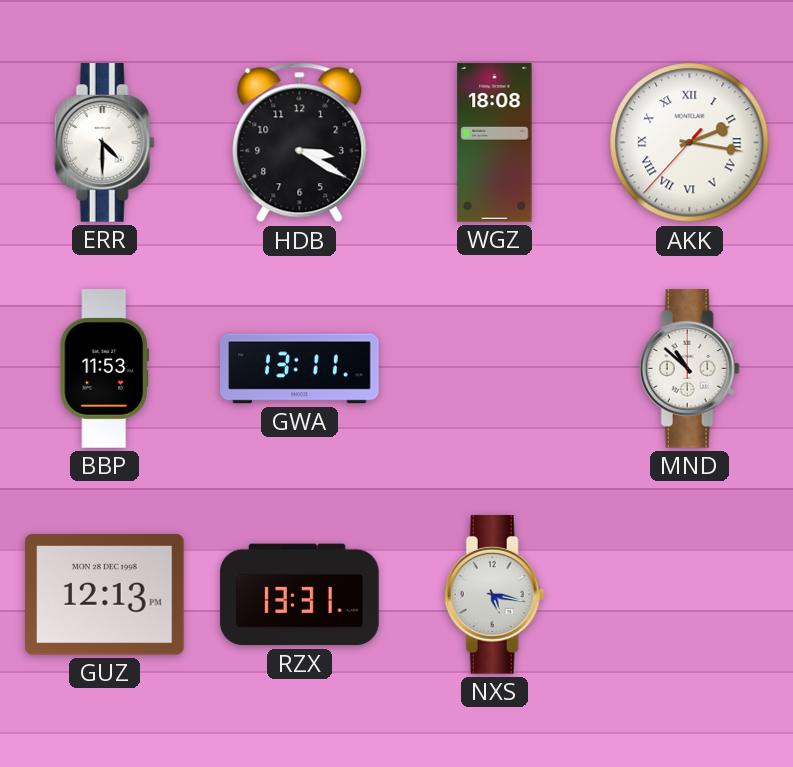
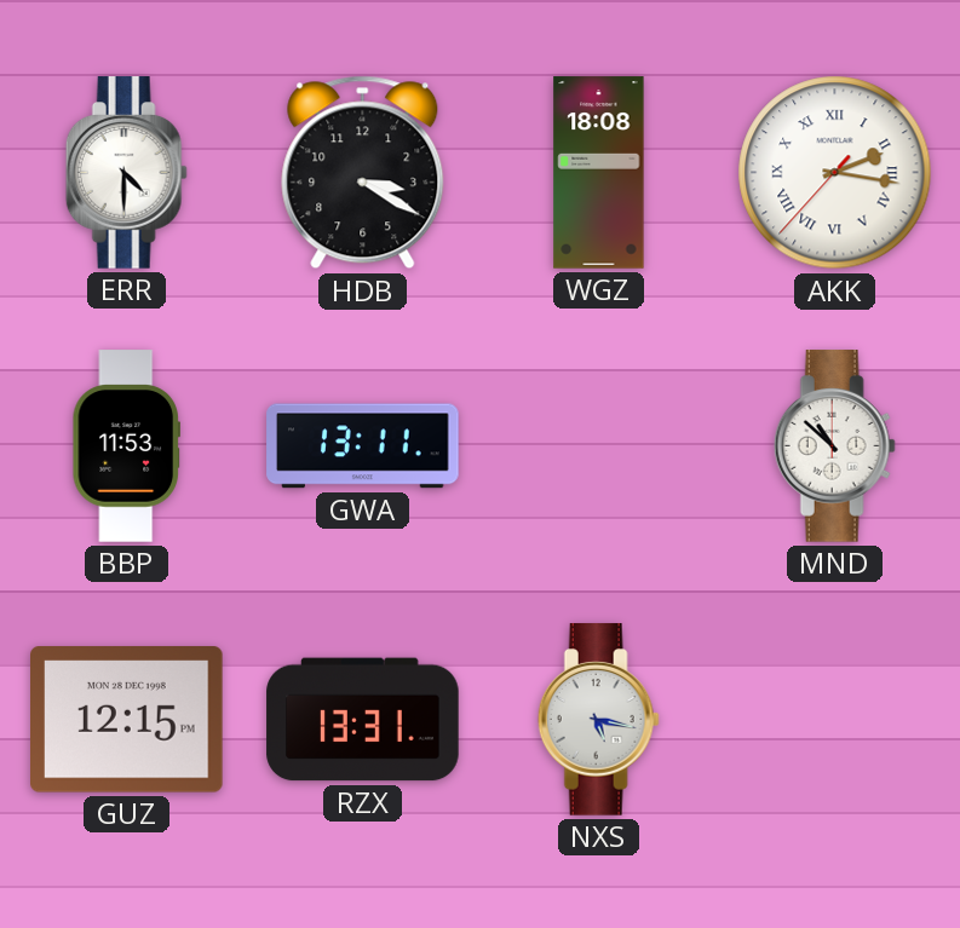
GUZ: 12:13 -> 12:15
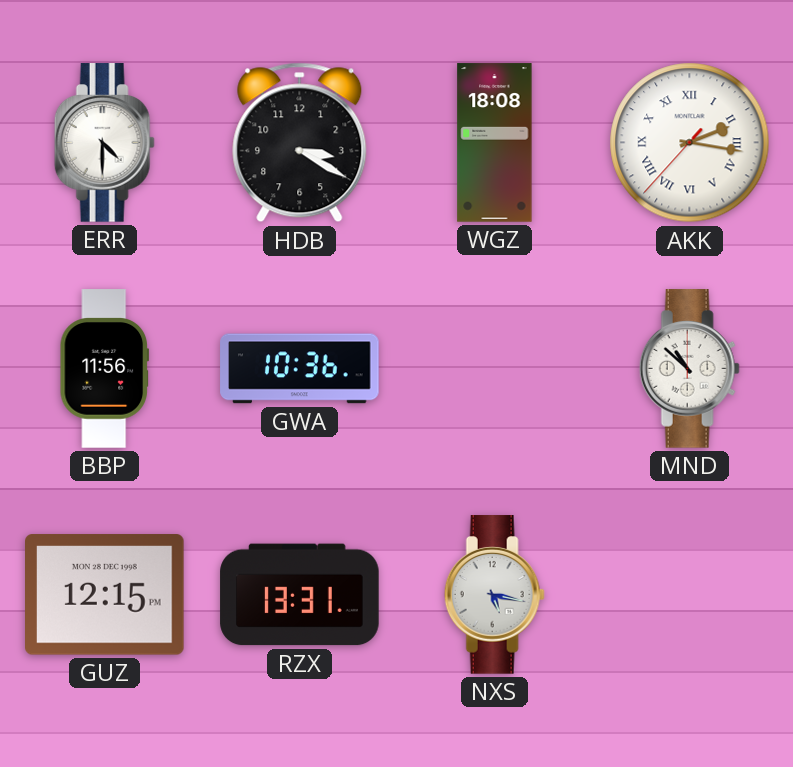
BBP: 11:53 -> 11:56
GWA: 13:11 -> 10:36
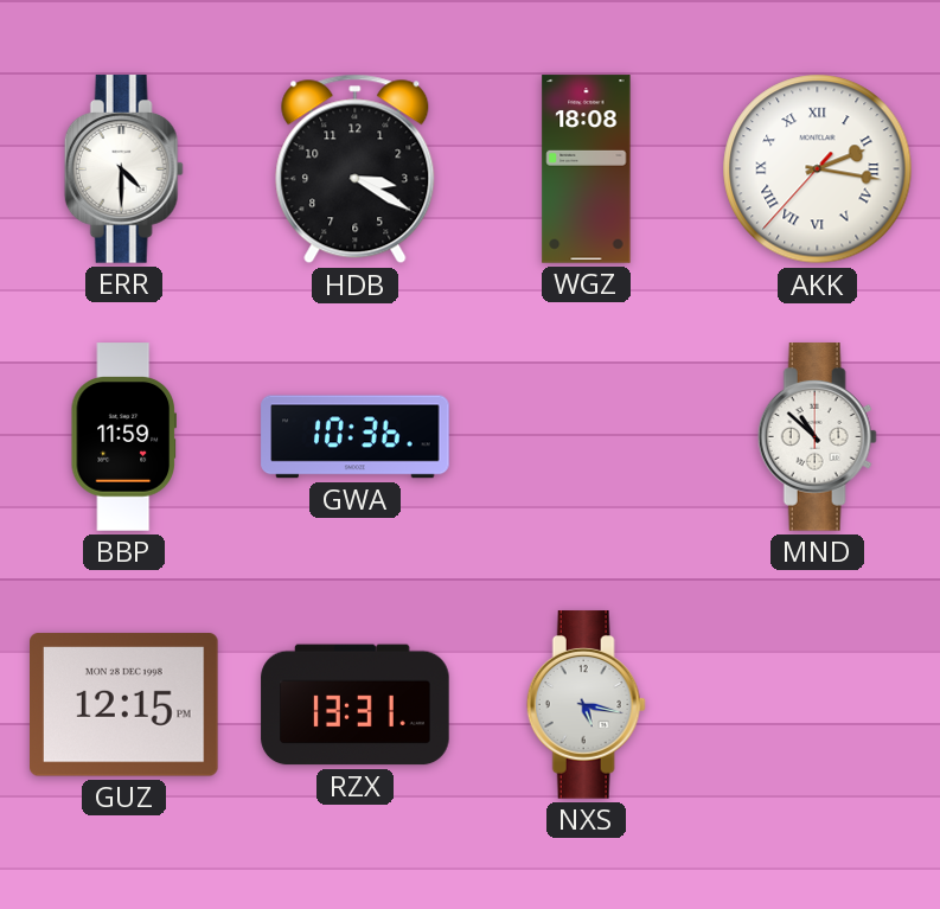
BBP: 11:56 -> 11:59
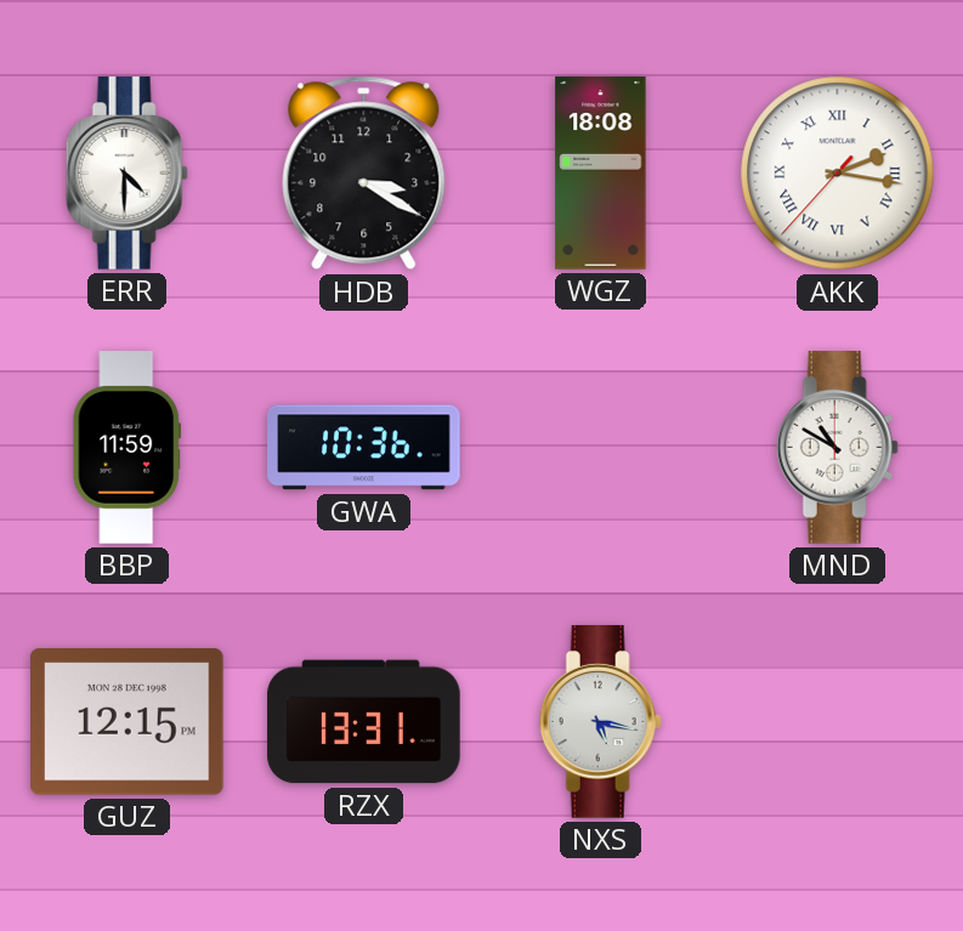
MND: 10:52 -> 10:50
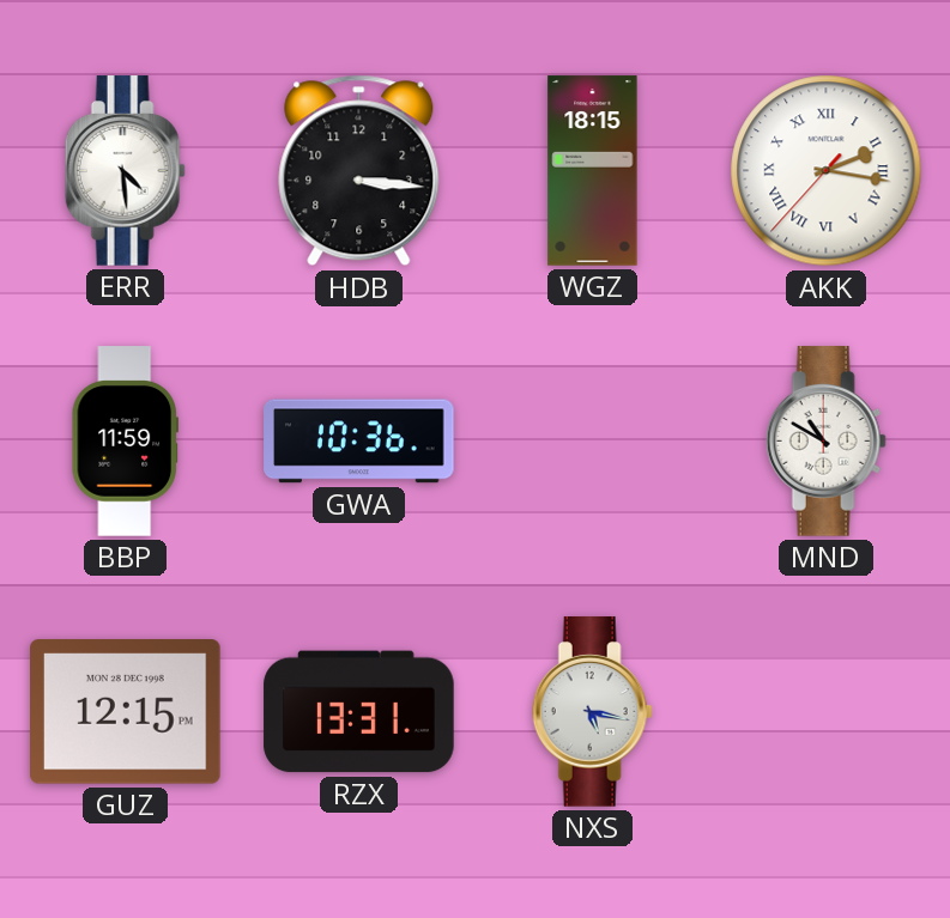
ERR: 4:30 -> 4:29
HDB: 3:20 -> 3:16
WGZ: 18:08 -> 18:15
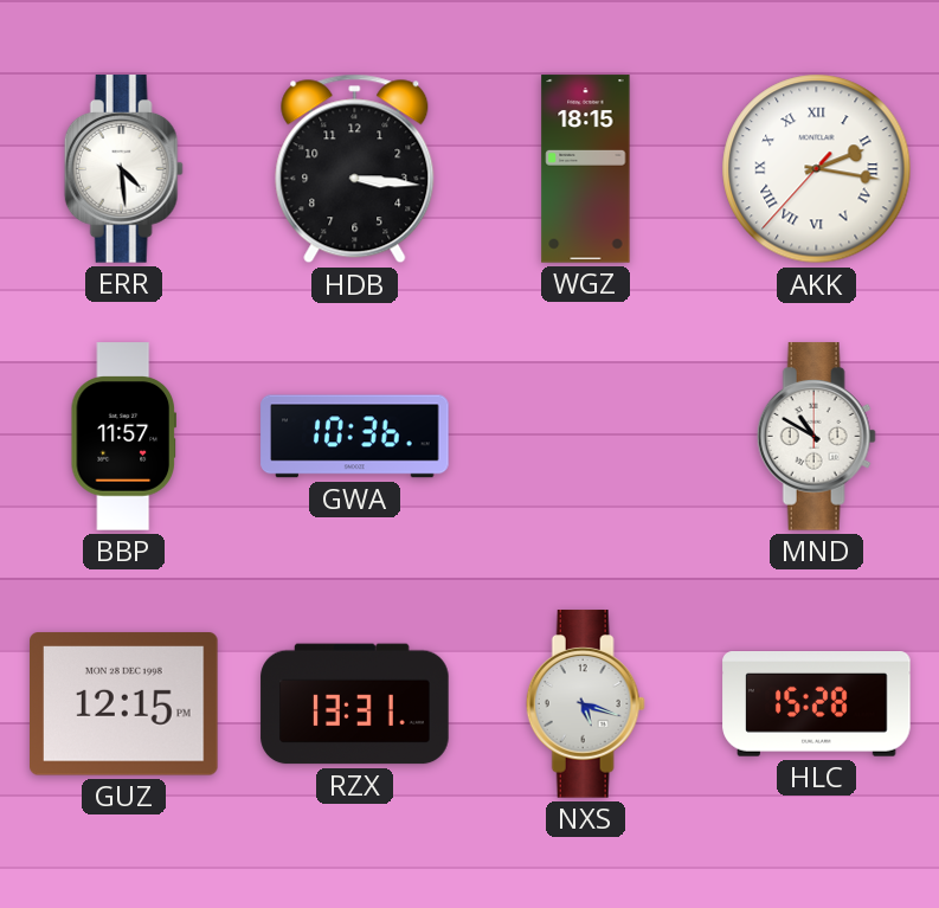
BBP: 11:59 -> 11:57
NXS: 5:17 -> 5:18
HLC: none -> 15:28
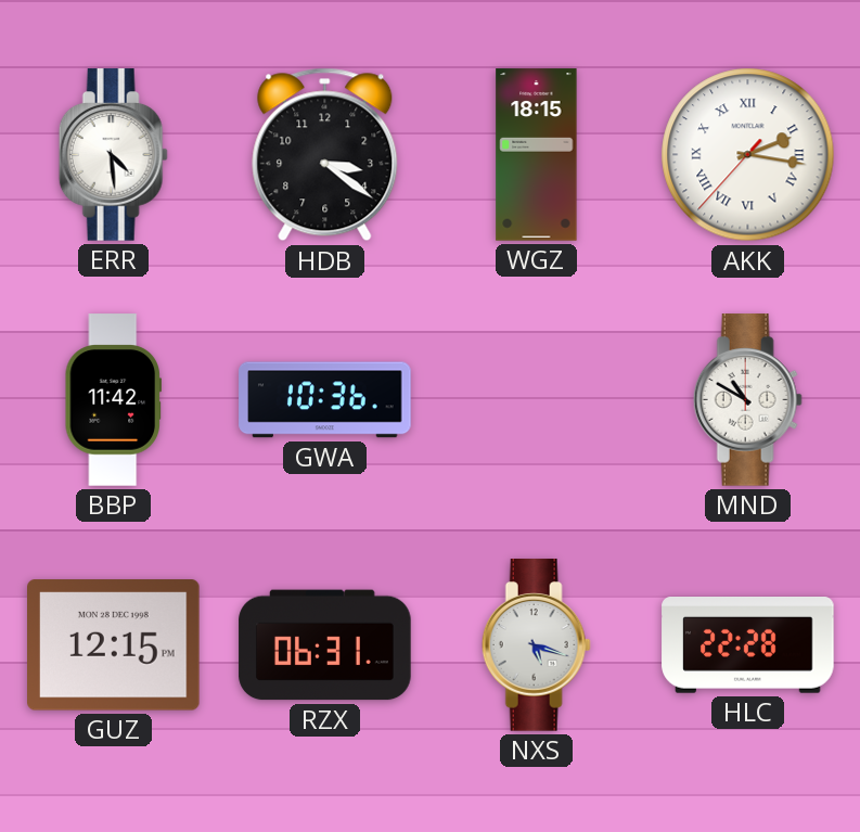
HDB: 3:16 -> 3:21
BBP: 11:57 -> 11:42
RZX: 13:31 -> 06:31
HLC: 15:28 -> 22:28
